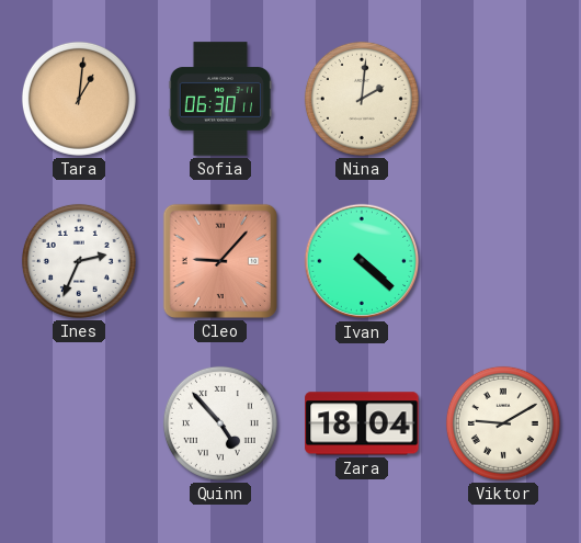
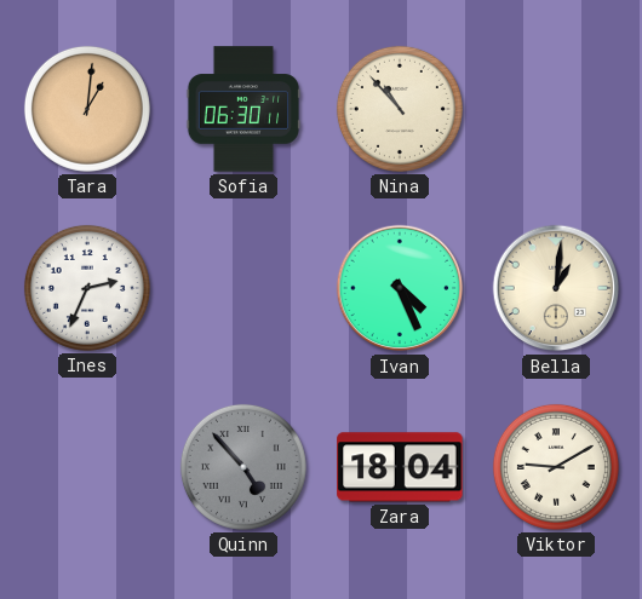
Nina: 2:01 -> 10:53
Cleo: 9:07 -> none
Ivan: 4:22 -> 4:26
Bella: none -> 1:01
Quinn dial: white -> grey
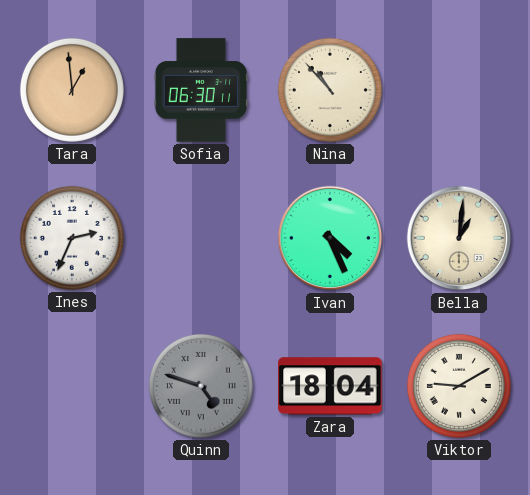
Tara: 1:01 -> 12:59
Quinn: 4:53 -> 4:48
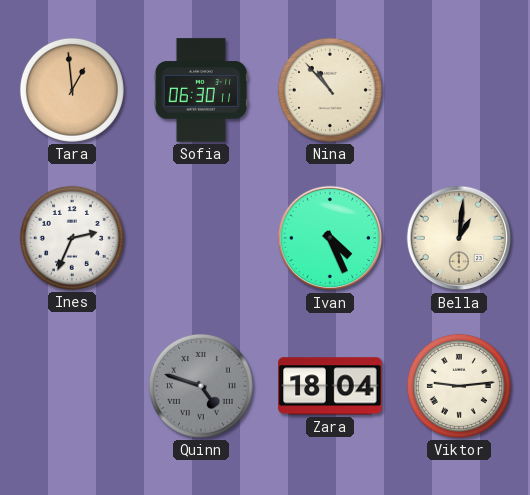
Viktor: 9:10 -> 9:14
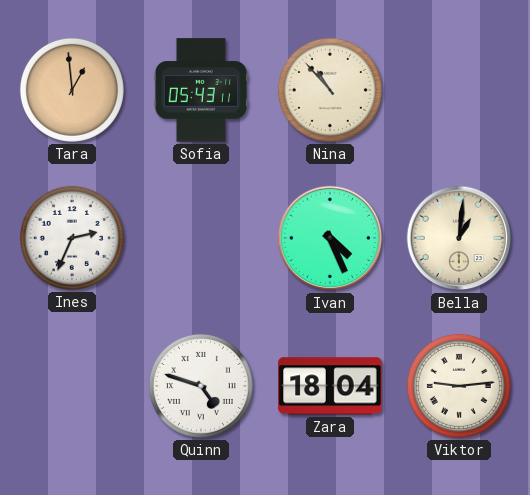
Sofia: 06:30 -> 05:43
Quinn dial: grey -> white
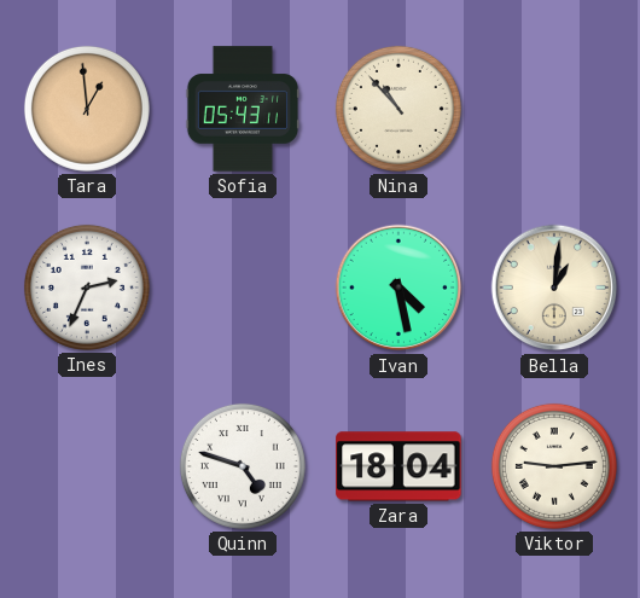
Ivan: 4:26 -> 4:28
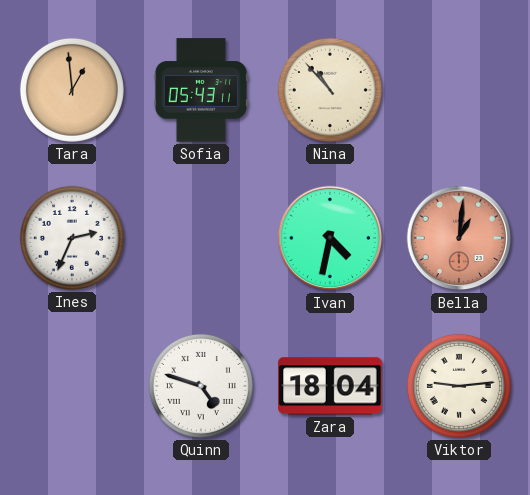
Ivan: 4:28 -> 4:32
Bella dial: cream -> salmon
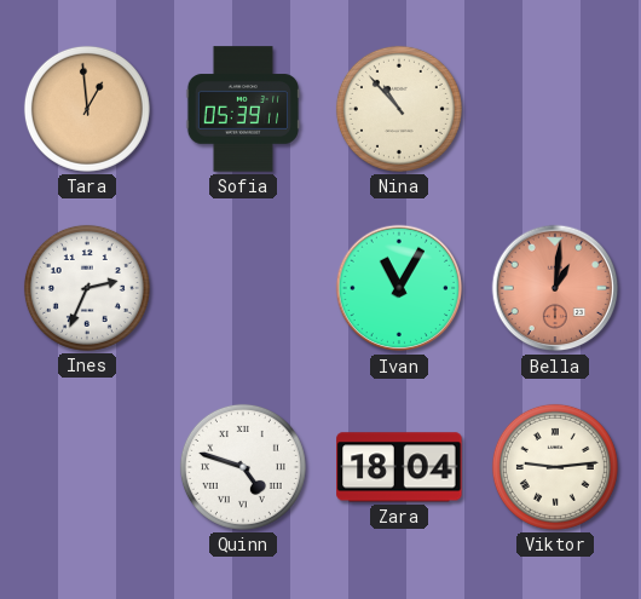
Sofia: 05:43 -> 05:39
Ivan: 4:32 -> 11:05
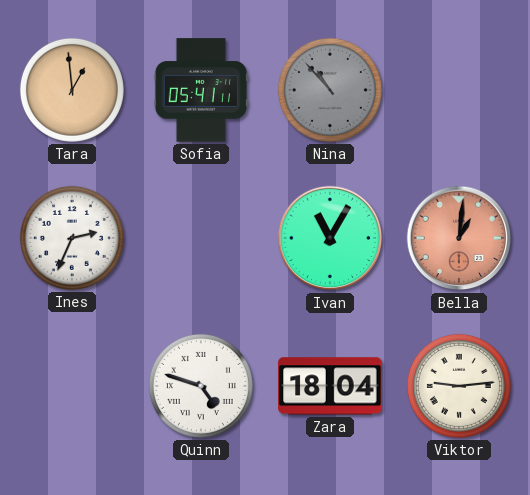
Sofia: 05:39 -> 05:41
Nina dial: cream -> grey
